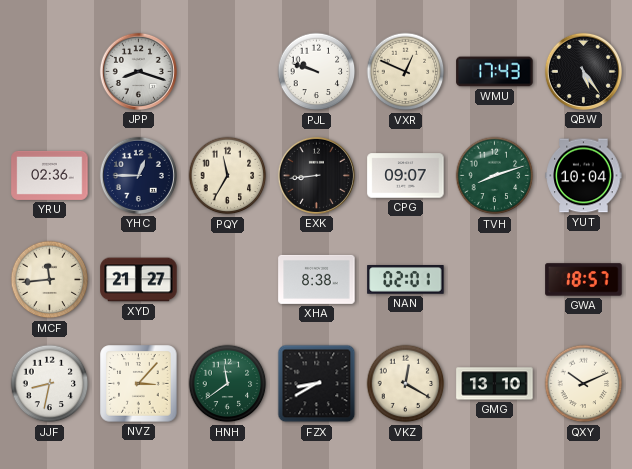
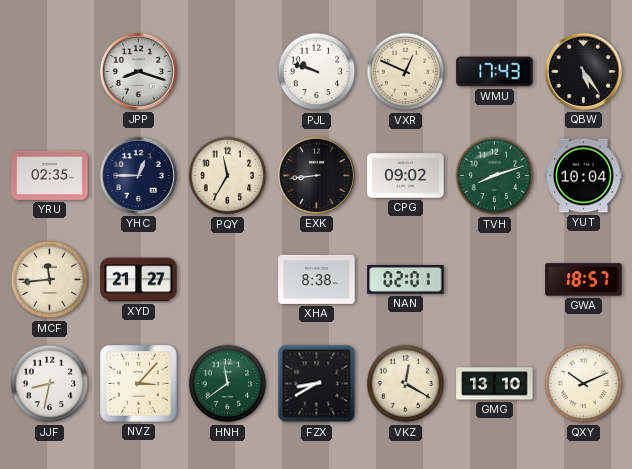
YRU: 02:36 -> 02:35
CPG: 09:07 -> 09:02
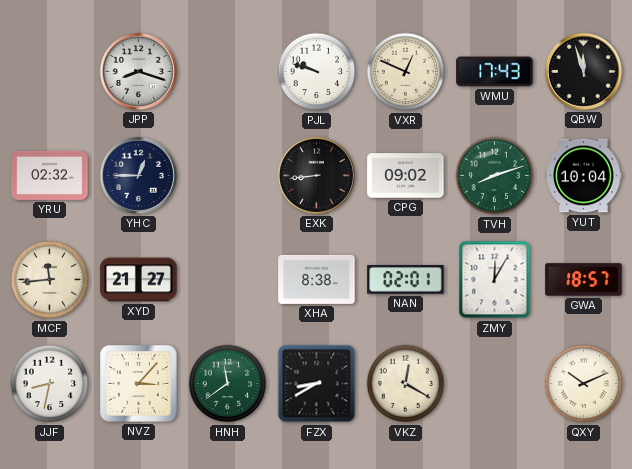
QBW: 5:24 -> 11:57
YRU: 02:35 -> 02:32
PQY: 11:35 -> none
ZMY: none -> 12:05
GMG: 13:10 -> none
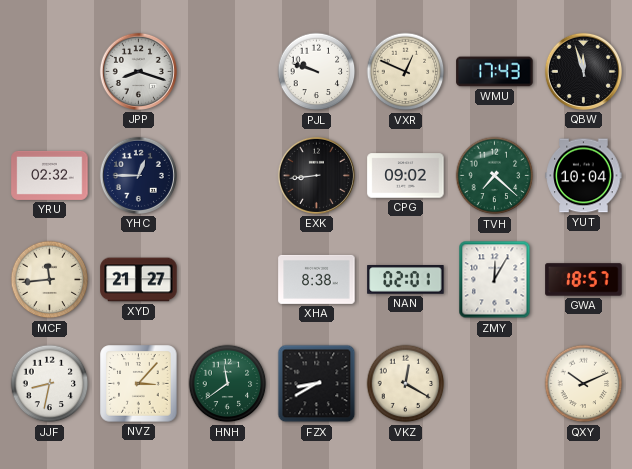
TVH: 8:12 -> 7:22
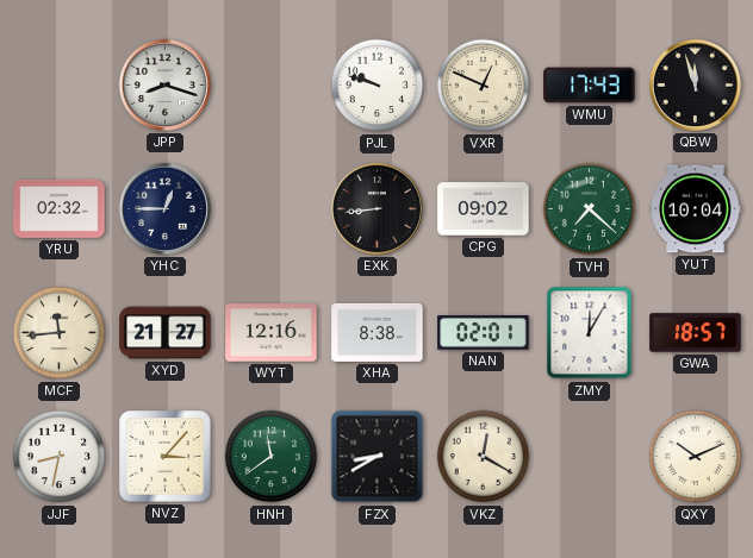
WYT: none -> 12:16
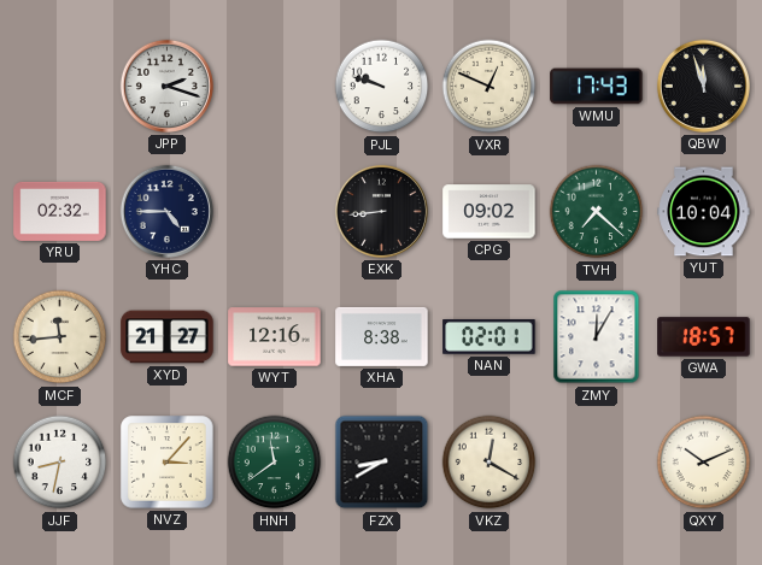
JPP: 8:18 -> 2:18
YHC: 12:45 -> 4:45
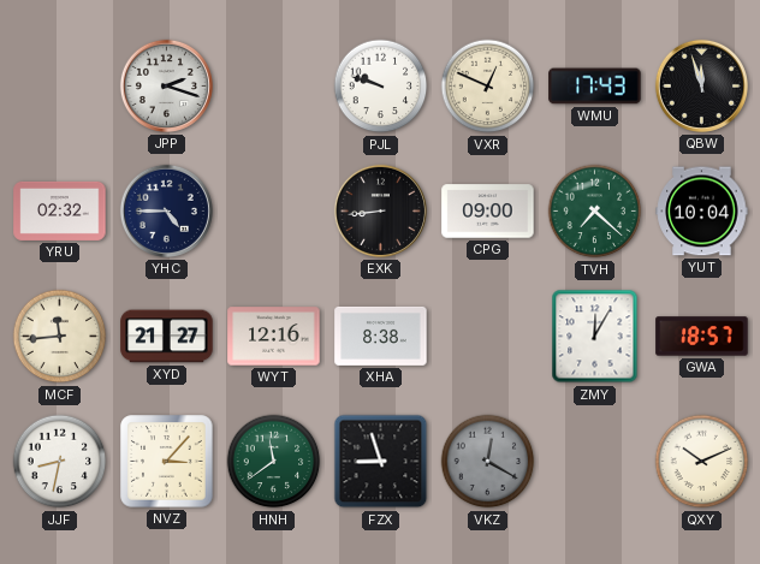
CPG: 09:02 -> 09:00
NAN: 02:01 -> none
FZX: 8:40 -> 8:57
VKZ dial: cream -> grey
